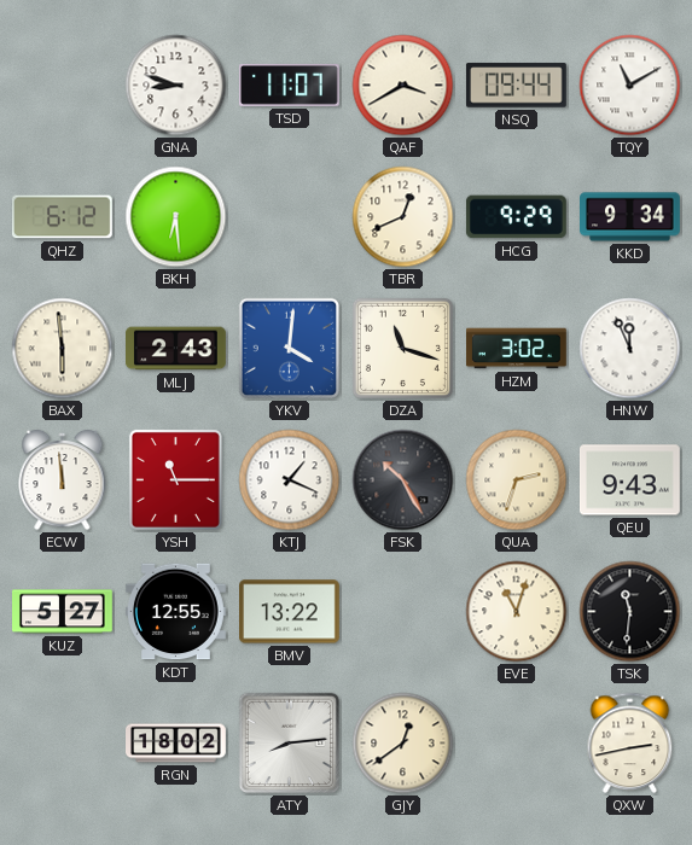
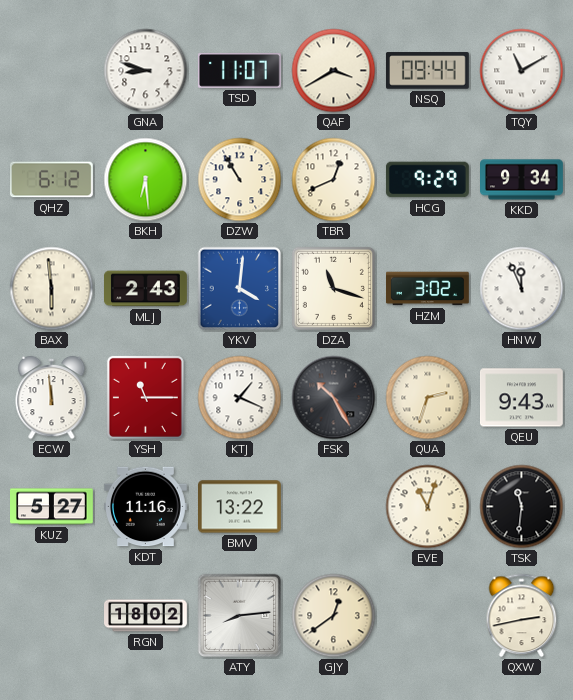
DZW: none -> 10:55
KDT: 12:55 -> 11:16
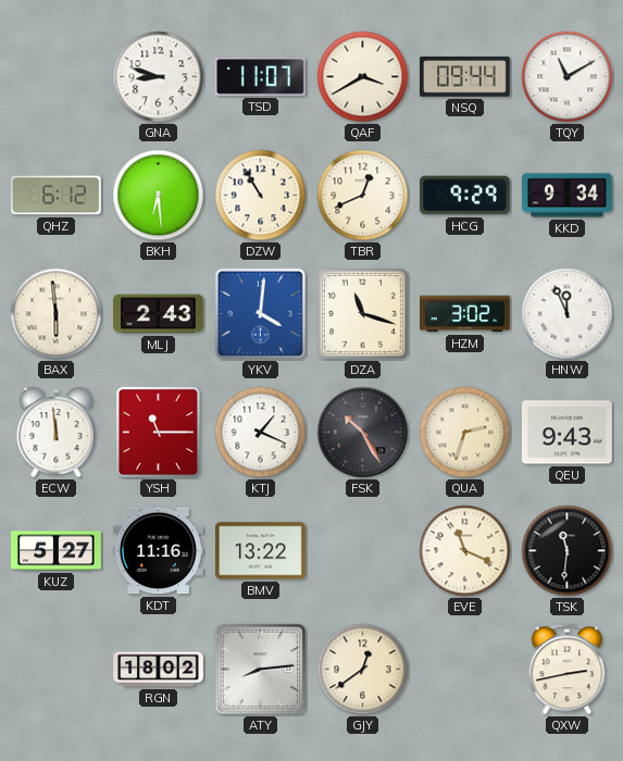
EVE: 11:03 -> 11:19
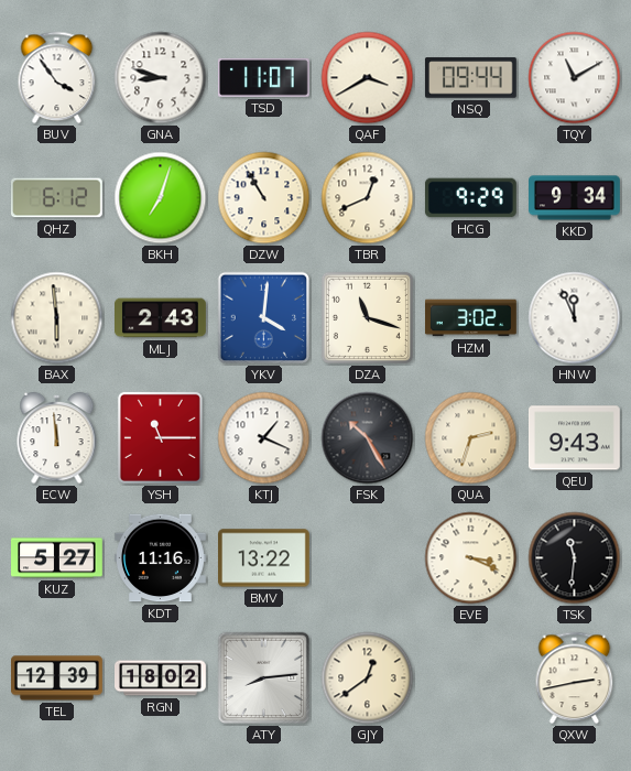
BUV: none -> 3:54
BKH: 6:29 -> 7:03
EVE: 11:19 -> 3:19
TEL: none -> 12:39
